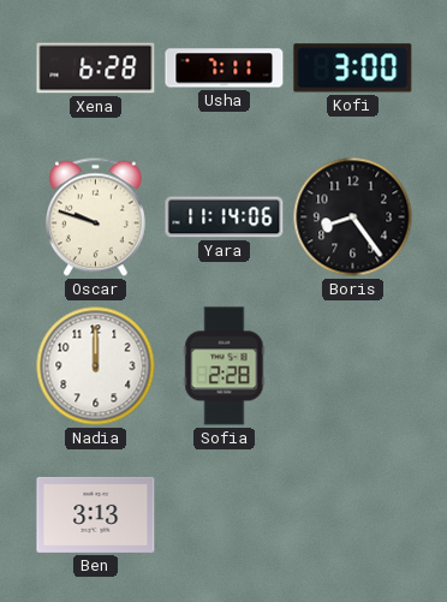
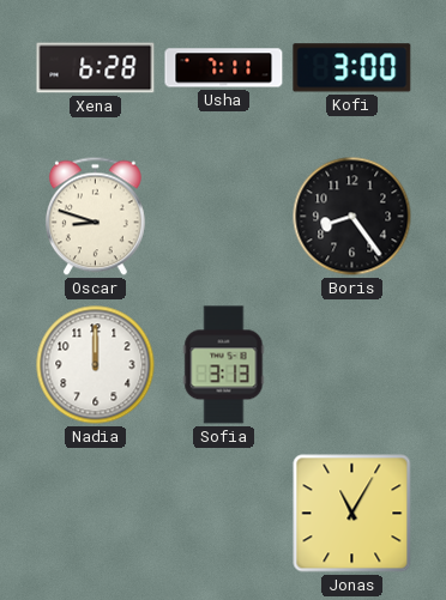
Oscar: 9:48 -> 8:48
Yara: 11:14 -> none
Sofia: 2:28 -> 3:13
Ben: 3:13 -> none
Jonas: none -> 11:05
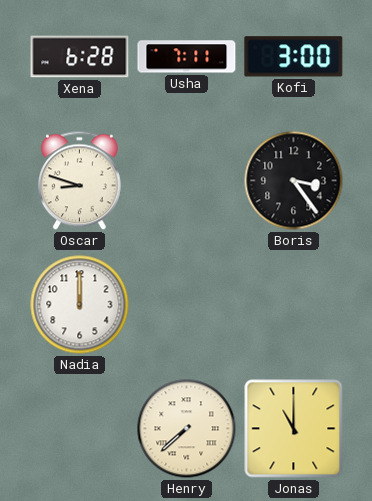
Boris: 8:24 -> 3:24
Sofia: 3:13 -> none
Henry: none -> 7:38
Jonas: 11:05 -> 11:00
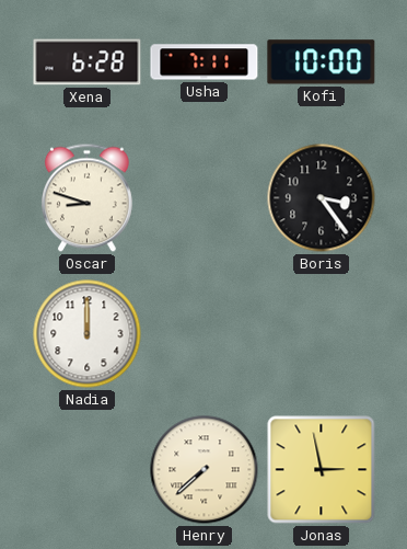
Kofi: 3:00 -> 10:00
Jonas: 11:00 -> 2:58
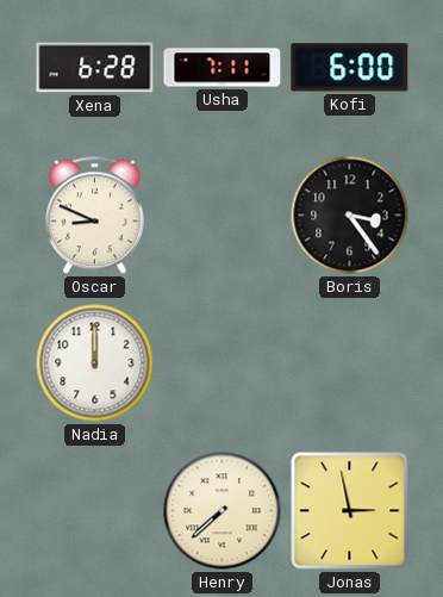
Kofi: 10:00 -> 6:00
Oscar: 8:48 -> 8:49
